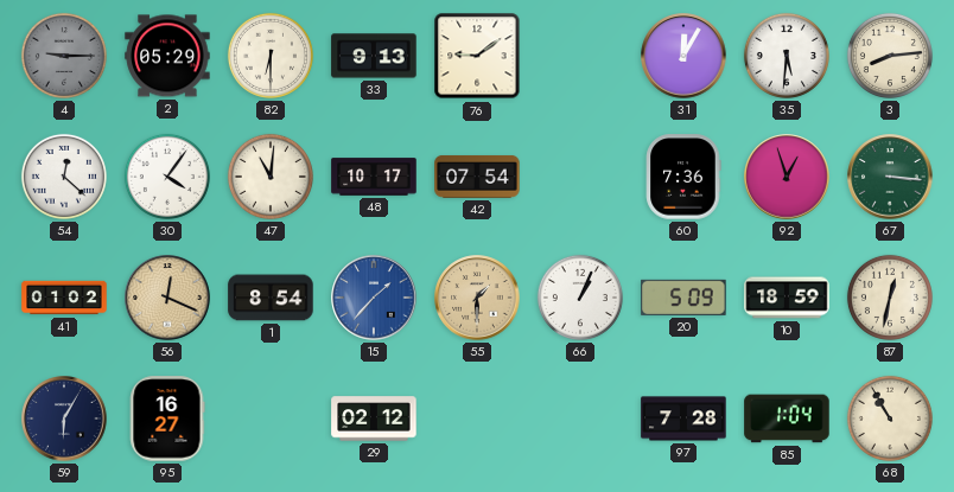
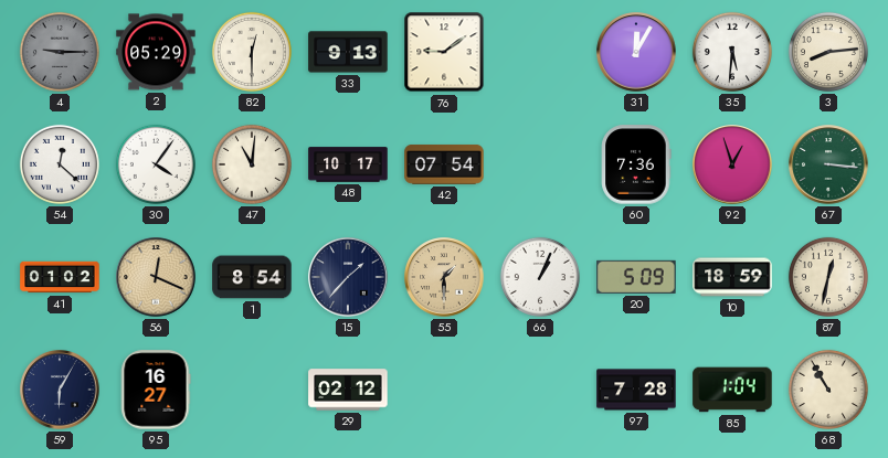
82: 6:30 -> 12:30
15 dial: blue -> navy
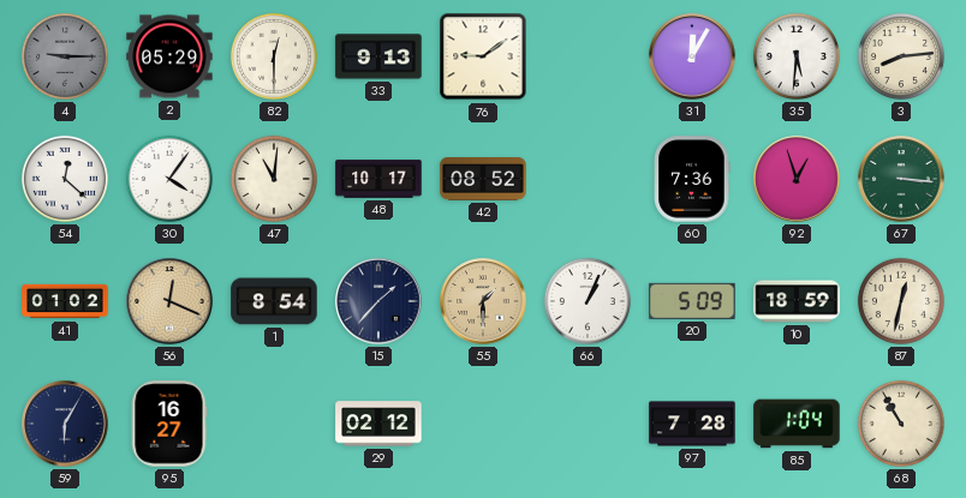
42: 07:54 -> 08:52
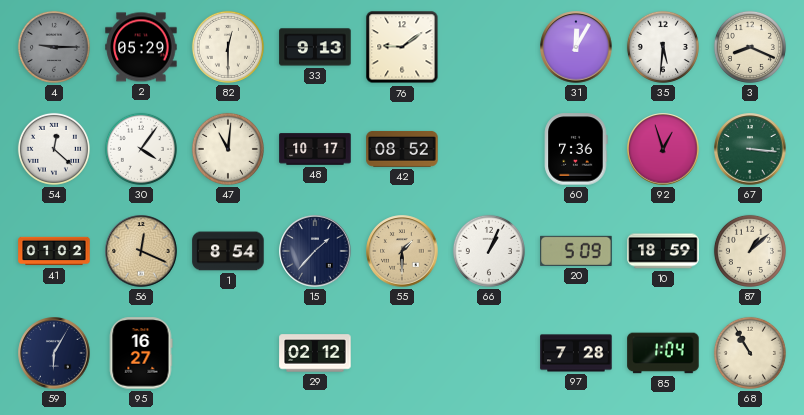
3: 8:14 -> 8:19
87: 12:32 -> 1:08
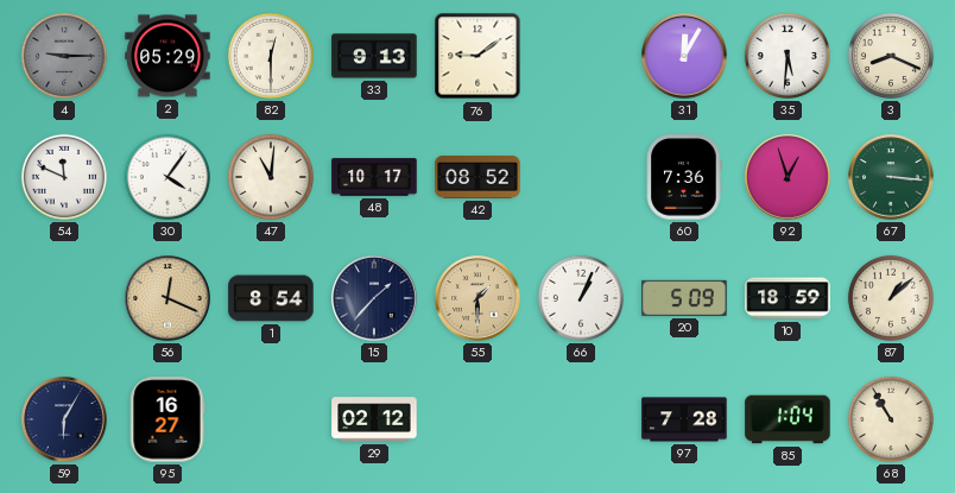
54: 12:22 -> 11:49
41: 01:02 -> none
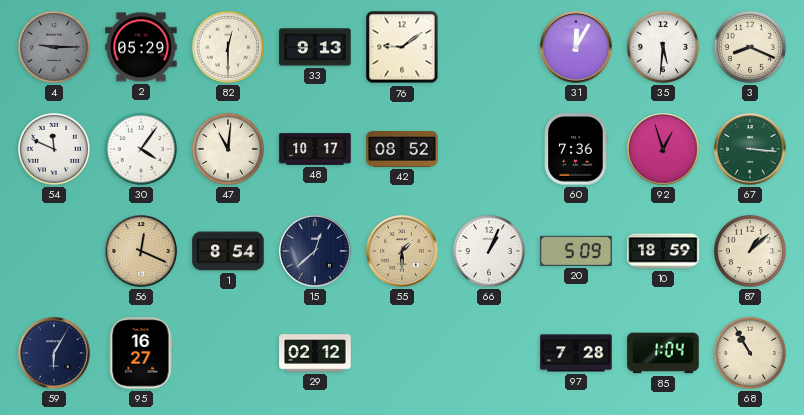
15: 1:37 -> 12:38
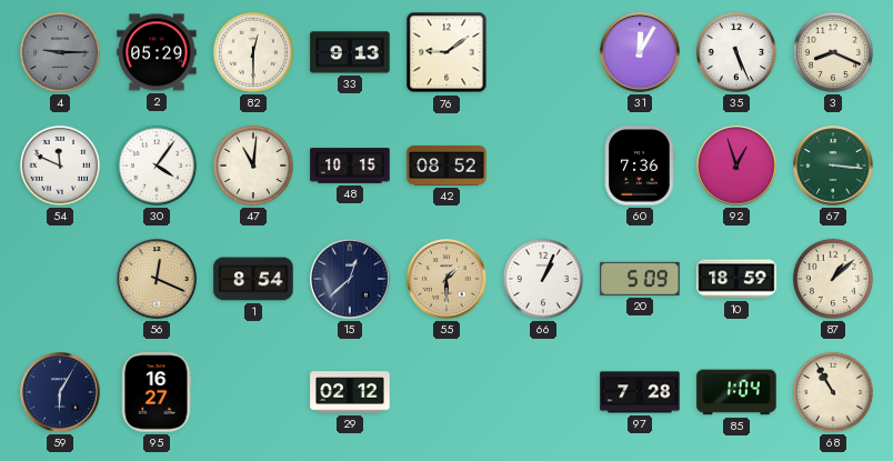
35: 5:31 -> 5:26
48: 10:17 -> 10:15
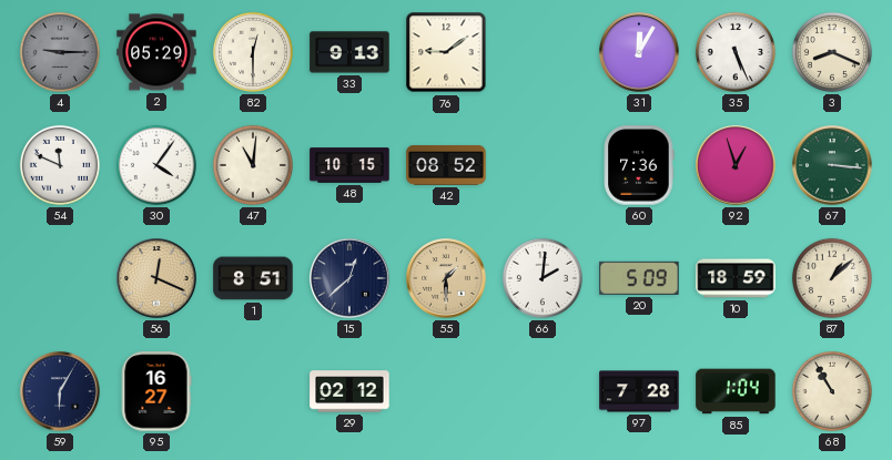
1: 8:54 -> 8:51
66: 1:04 -> 2:01
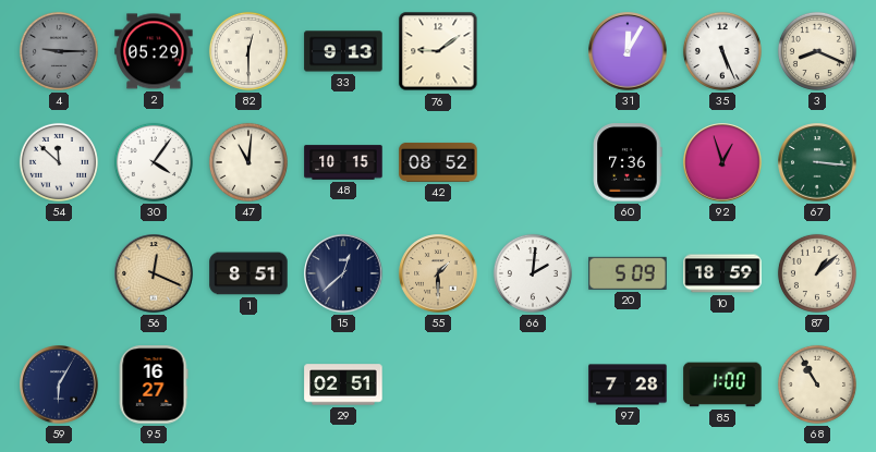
54: 11:49 -> 11:52
29: 02:12 -> 02:51
85: 1:04 -> 1:00
